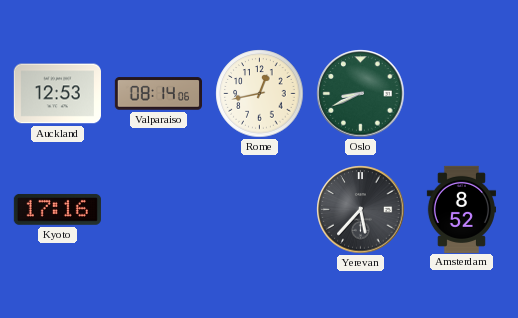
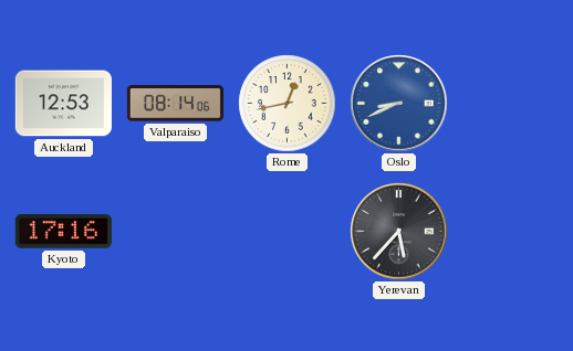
Oslo dial: green -> blue
Amsterdam: 8:52 -> none
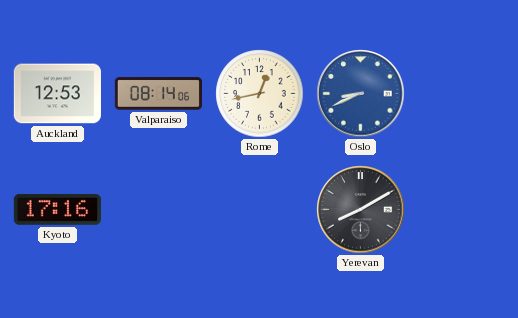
Yerevan: 5:37 -> 8:10
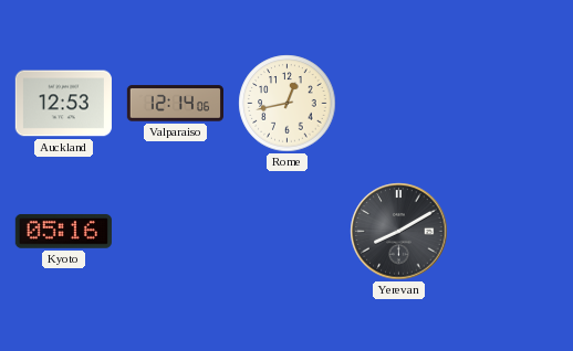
Valparaiso: 08:14 -> 12:14
Oslo: 8:41 -> none
Kyoto: 17:16 -> 05:16
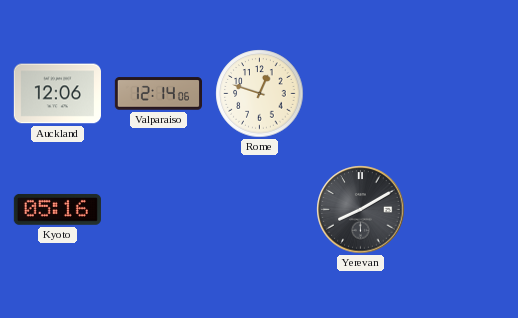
Auckland: 12:53 -> 12:06
Rome: 12:43 -> 12:48
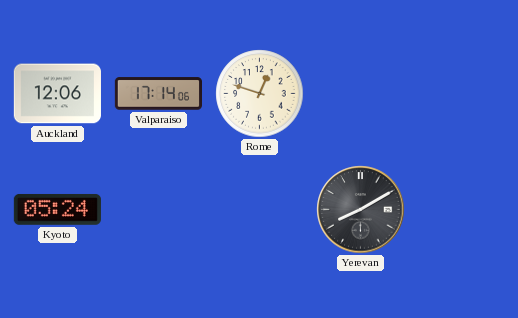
Valparaiso: 12:14 -> 17:14
Kyoto: 05:16 -> 05:24
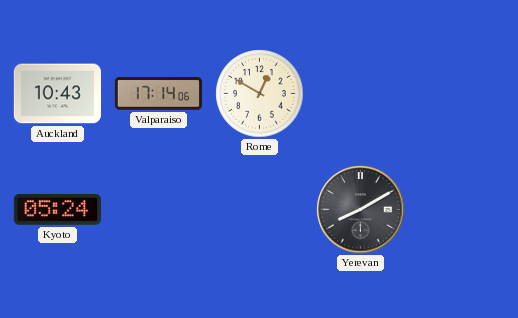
Auckland: 12:06 -> 10:43
Rome: 12:48 -> 12:50
